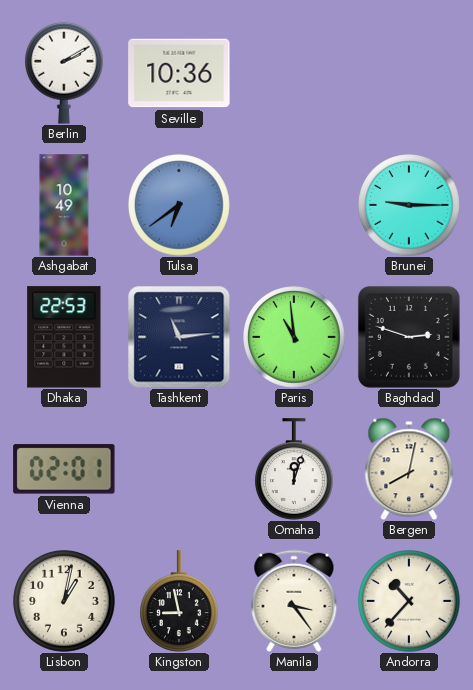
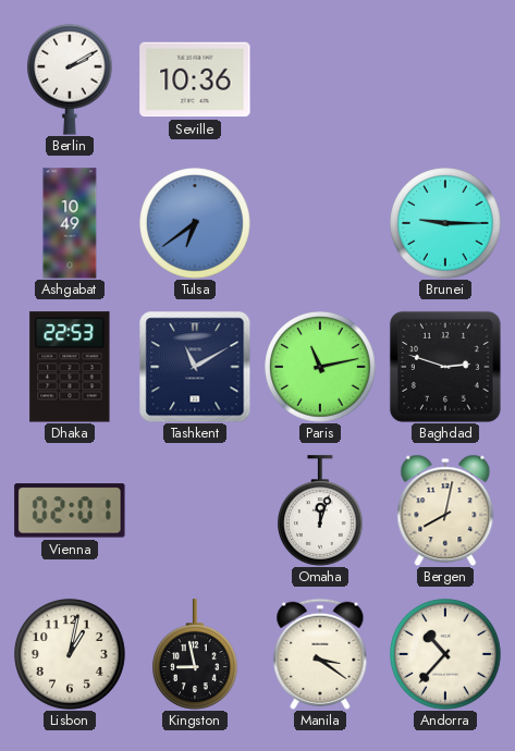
Tashkent: 11:14 -> 11:10
Paris: 10:59 -> 11:13
Manila: 3:24 -> 3:21
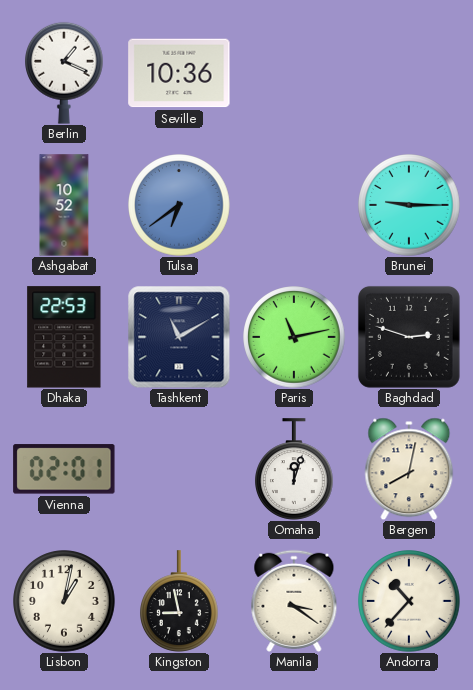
Berlin: 2:10 -> 1:19
Ashgabat: 10:49 -> 10:52
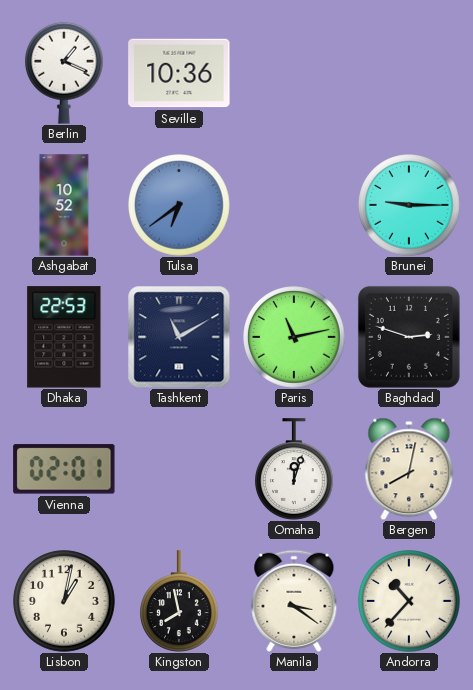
Kingston: 8:58 -> 7:58
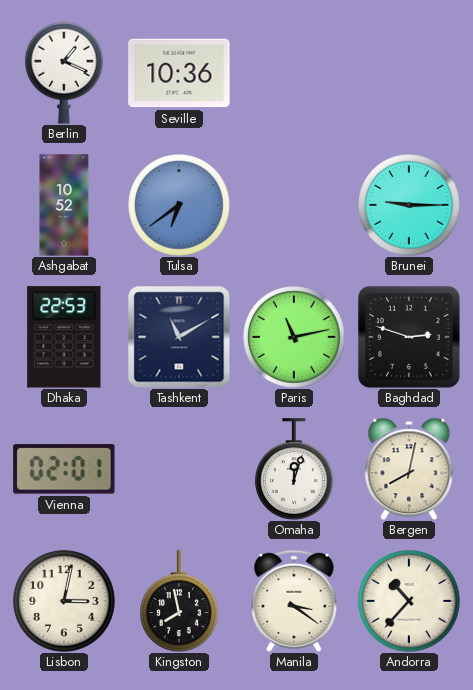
Lisbon: 1:02 -> 3:02
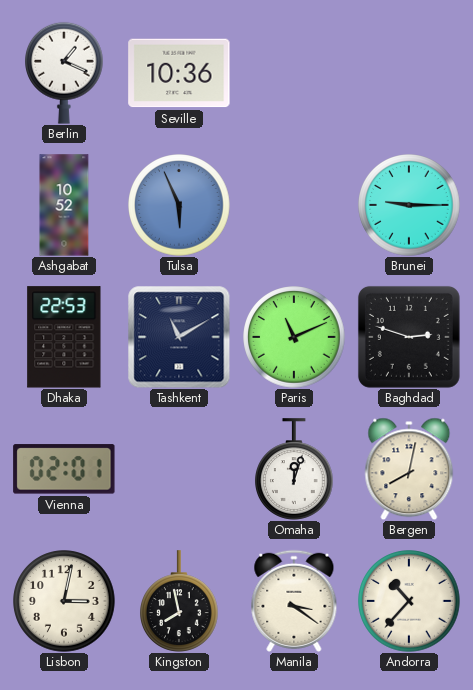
Tulsa: 6:39 -> 5:56
Paris: 11:13 -> 11:11
